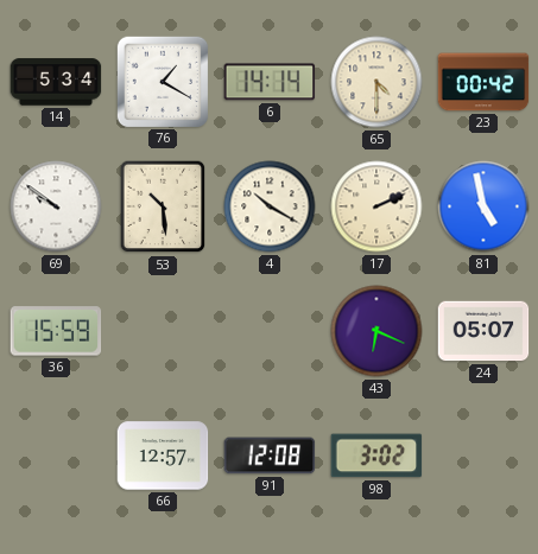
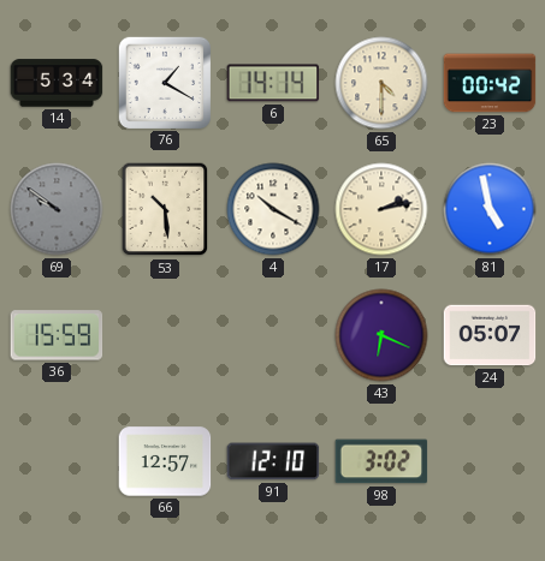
69 dial: white -> grey
17: 2:11 -> 2:13
91: 12:08 -> 12:10
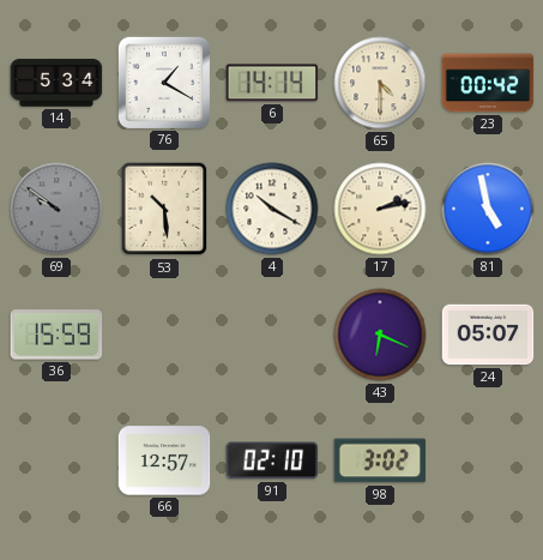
91: 12:10 -> 02:10
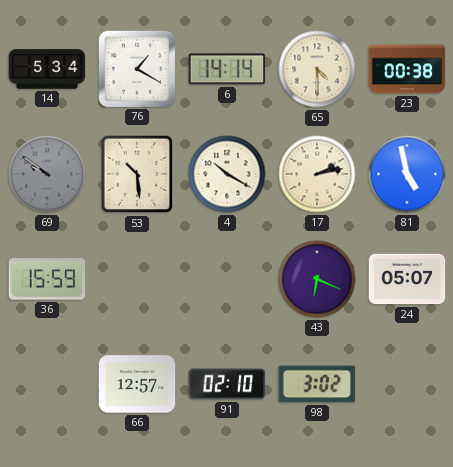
23: 00:42 -> 00:38
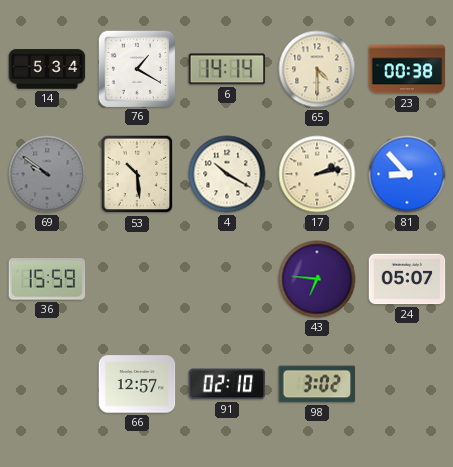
81: 4:58 -> 8:53
43: 6:19 -> 6:46
